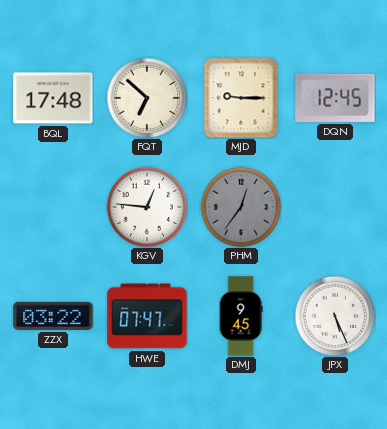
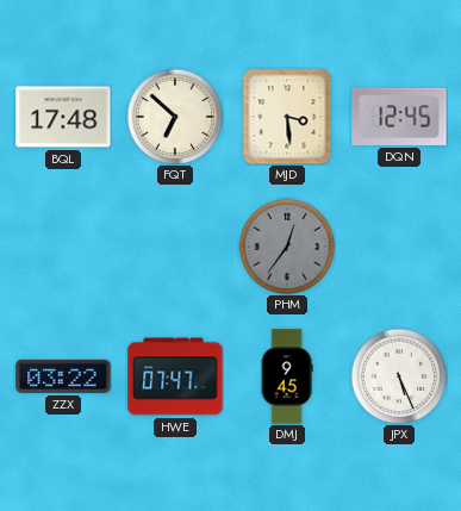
MJD: 9:15 -> 3:29
KGV: 12:46 -> none
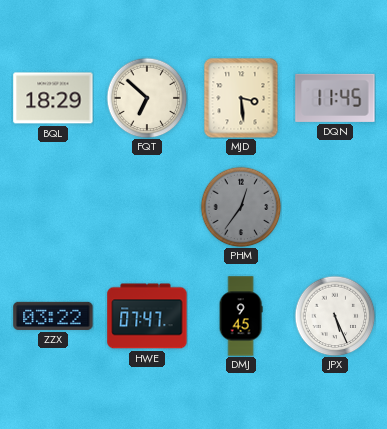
BQL: 17:48 -> 18:29
DQN: 12:45 -> 11:45
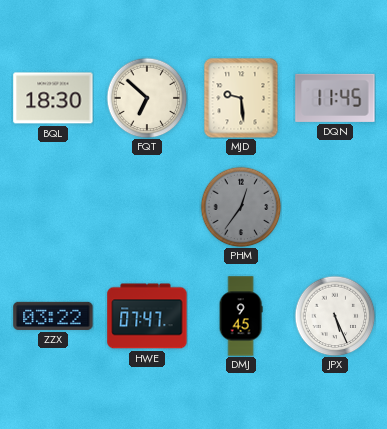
BQL: 18:29 -> 18:30
MJD: 3:29 -> 9:29
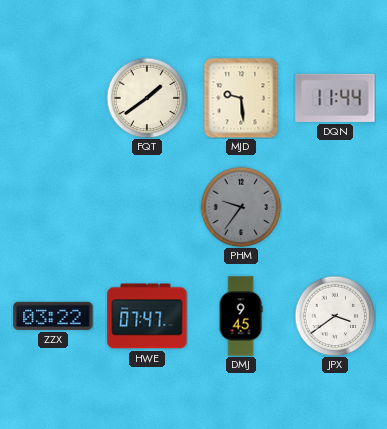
BQL: 18:30 -> none
FQT: 6:52 -> 1:39
DQN: 11:45 -> 11:44
PHM: 12:36 -> 9:36
JPX: 5:26 -> 3:39
